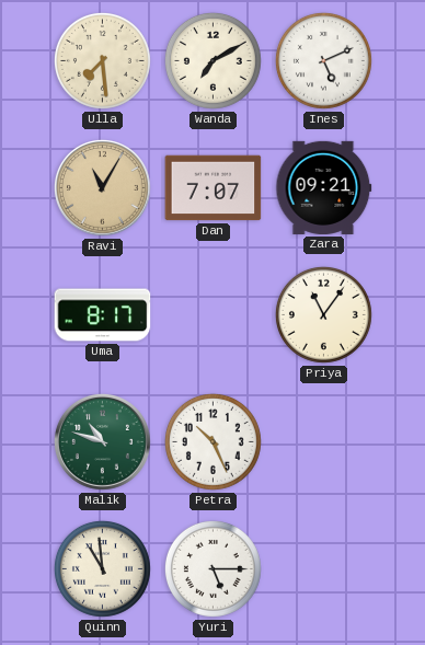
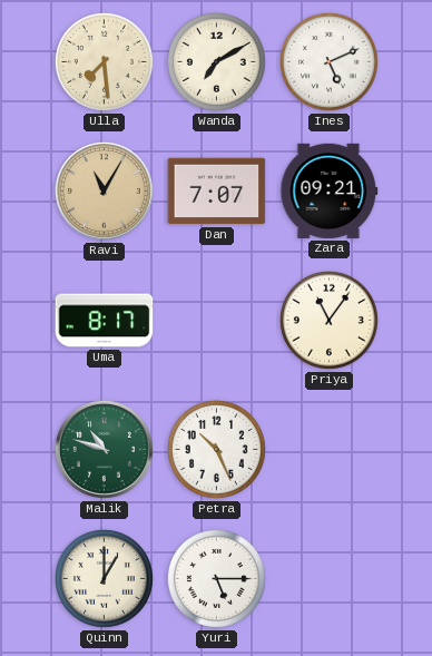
Quinn: 10:59 -> 1:00
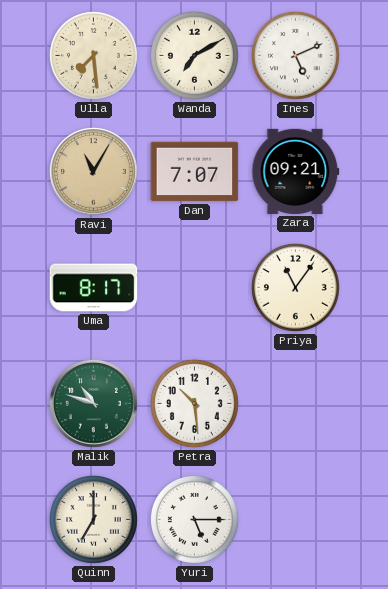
Petra: 10:26 -> 10:29
Quinn: 1:00 -> 7:00
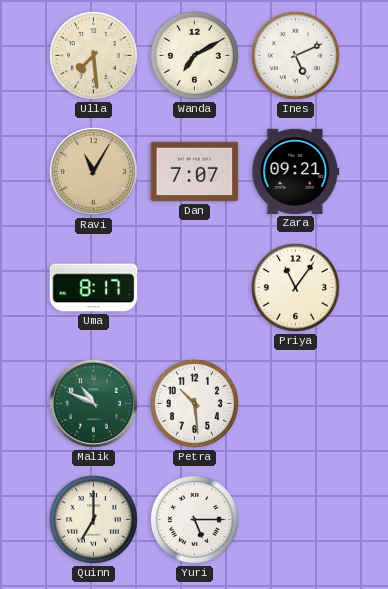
Malik: 10:48 -> 10:49
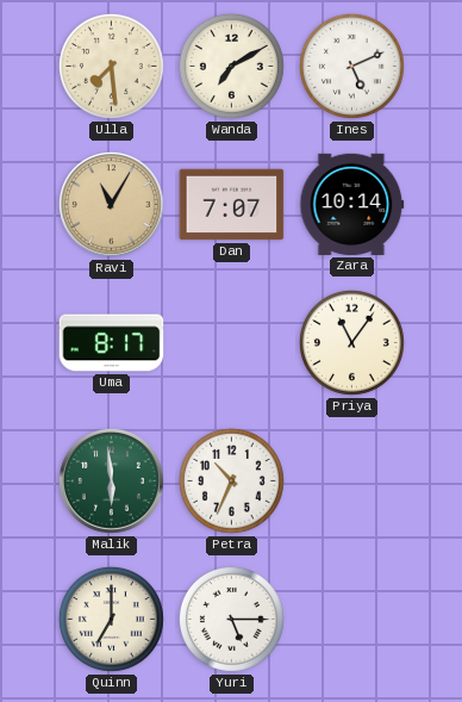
Zara: 09:21 -> 10:14
Malik: 10:49 -> 5:59
Petra: 10:29 -> 10:34
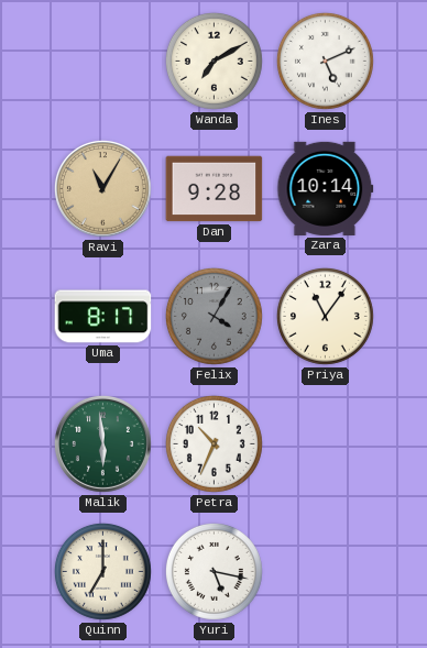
Ulla: 7:29 -> none
Dan: 7:07 -> 9:28
Felix: none -> 4:05
Yuri: 5:15 -> 5:17
